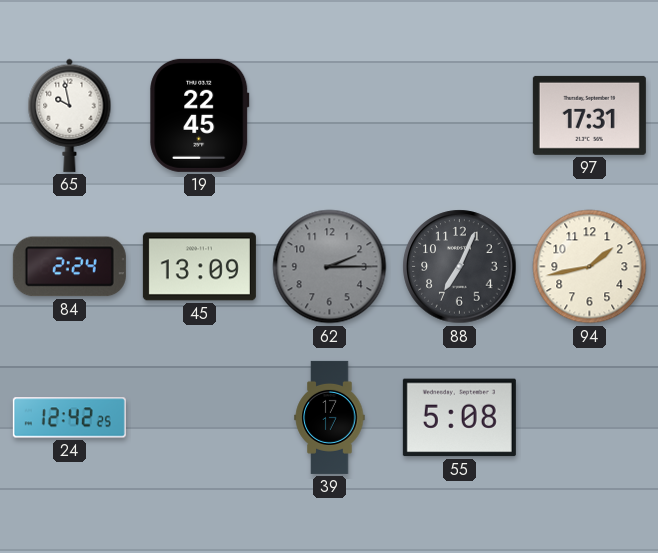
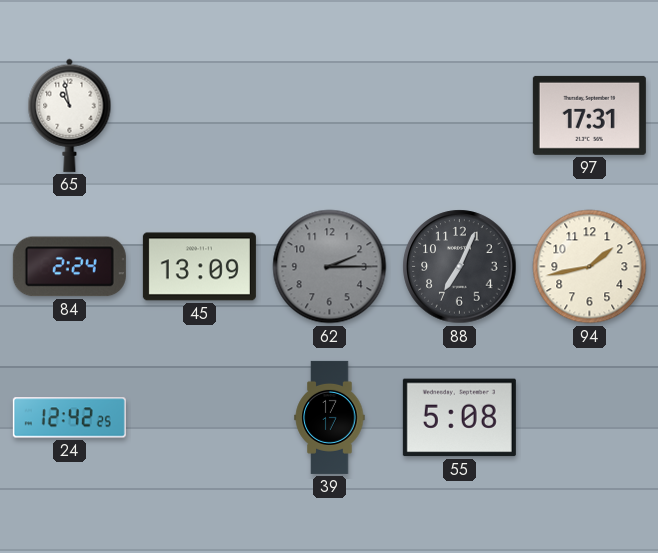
65: 9:58 -> 10:58
19: 22:45 -> none
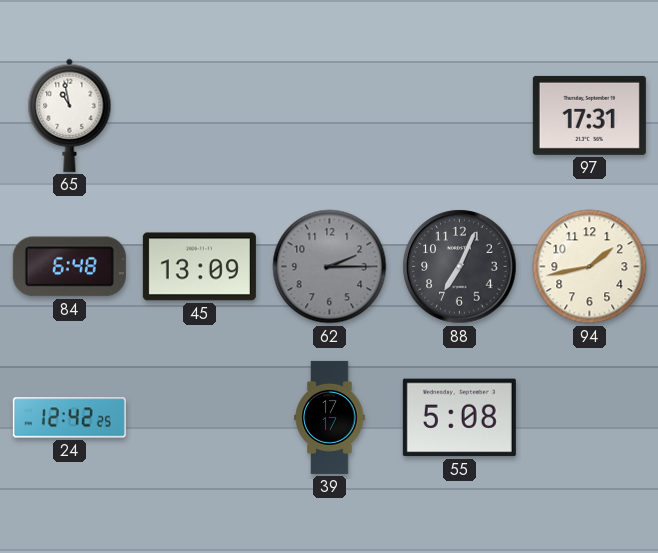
84: 2:24 -> 6:48
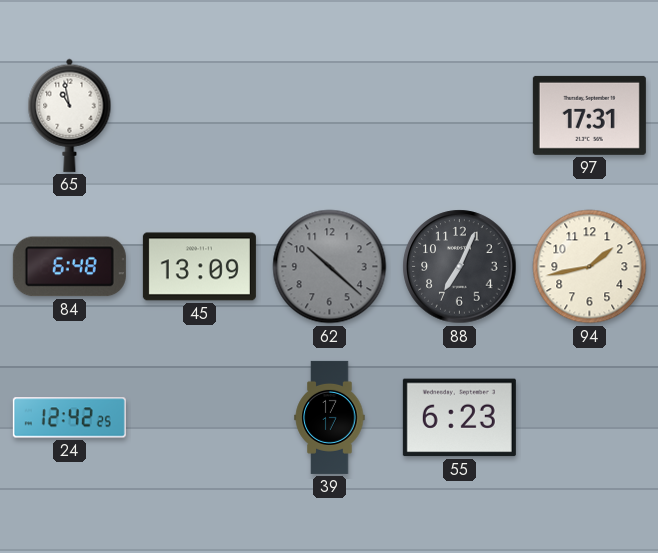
62: 2:15 -> 10:22
55: 5:08 -> 6:23
